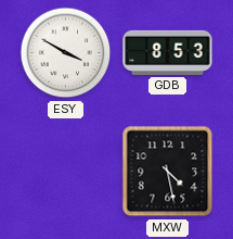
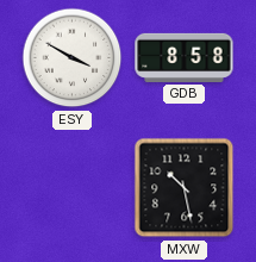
GDB: 8:53 -> 8:58
MXW: 4:28 -> 10:28
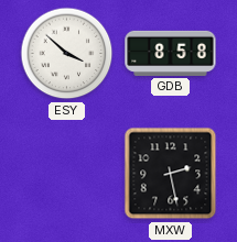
ESY: 3:50 -> 3:52
MXW: 10:28 -> 2:28
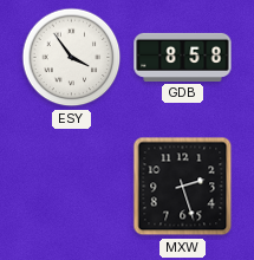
ESY: 3:52 -> 3:54
MXW: 2:28 -> 2:27
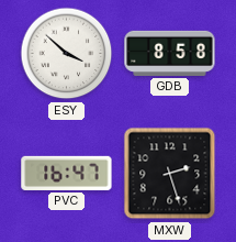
ESY: 3:54 -> 3:52
PVC: none -> 16:47
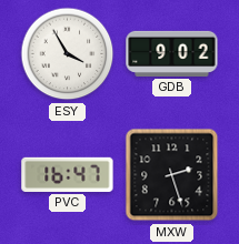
ESY: 3:52 -> 3:55
GDB: 8:58 -> 9:02
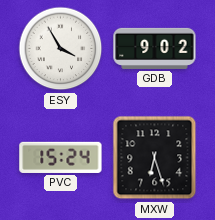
PVC: 16:47 -> 15:24
MXW: 2:27 -> 6:27
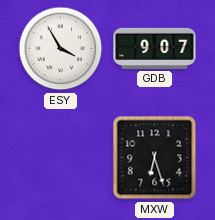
GDB: 9:02 -> 9:07
PVC: 15:24 -> none
